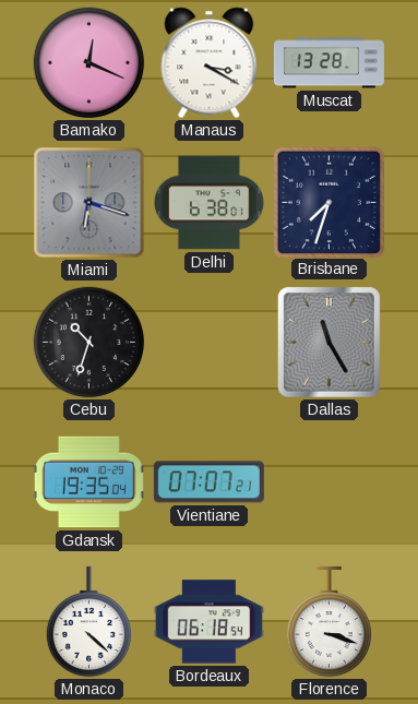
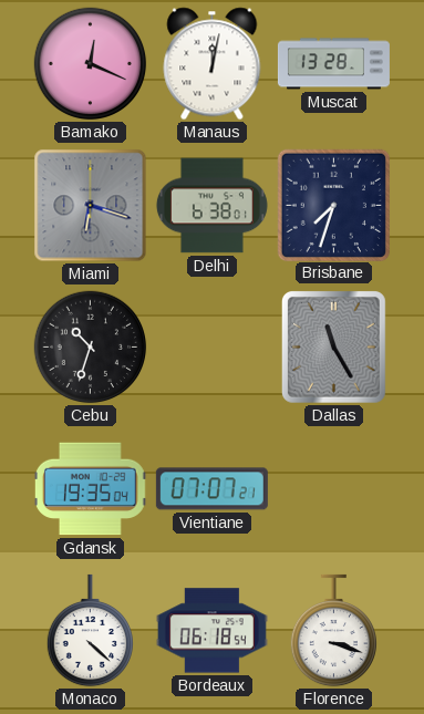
Manaus: 3:20 -> 12:02
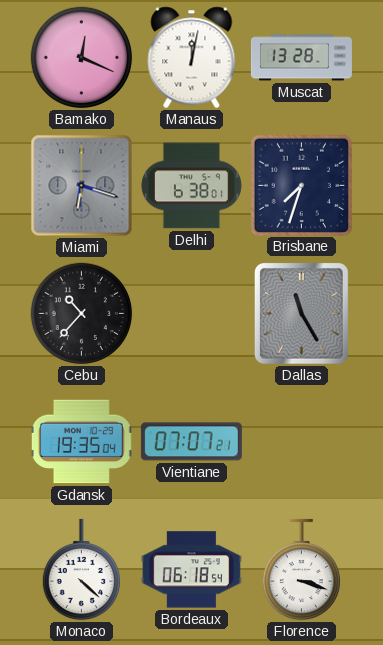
Cebu: 10:33 -> 10:37
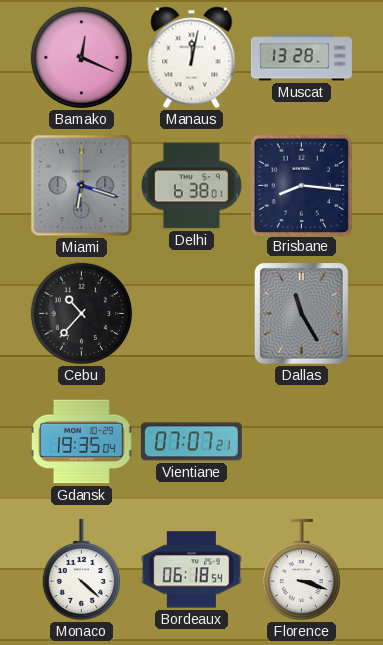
Brisbane: 7:33 -> 8:16
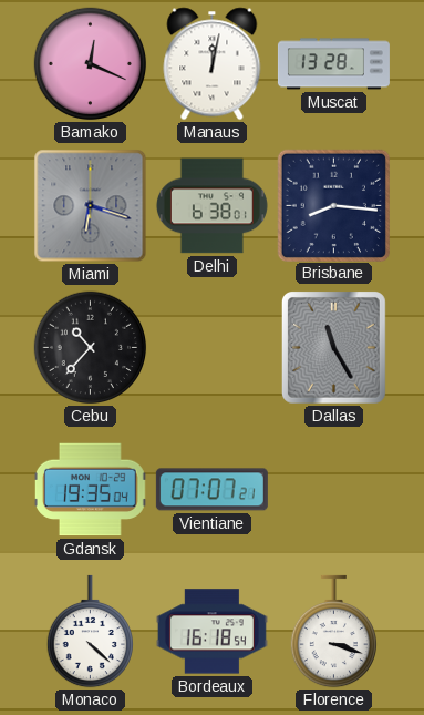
Bordeaux: 06:18 -> 16:18
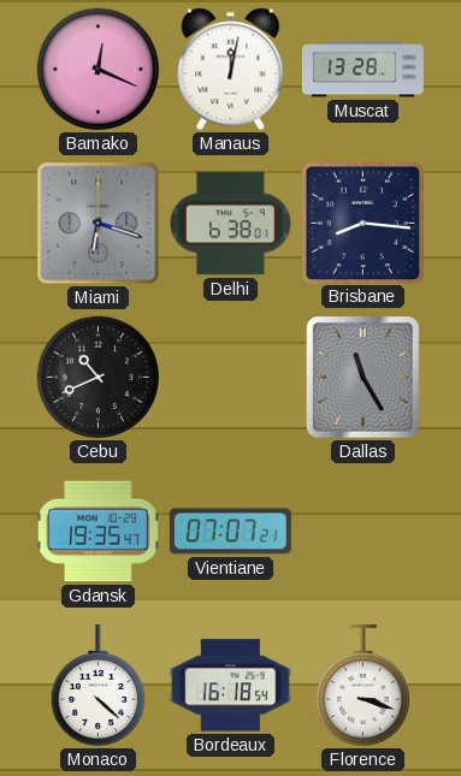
Cebu: 10:37 -> 10:41
Gdansk: 19:35:04 -> 19:35:47
